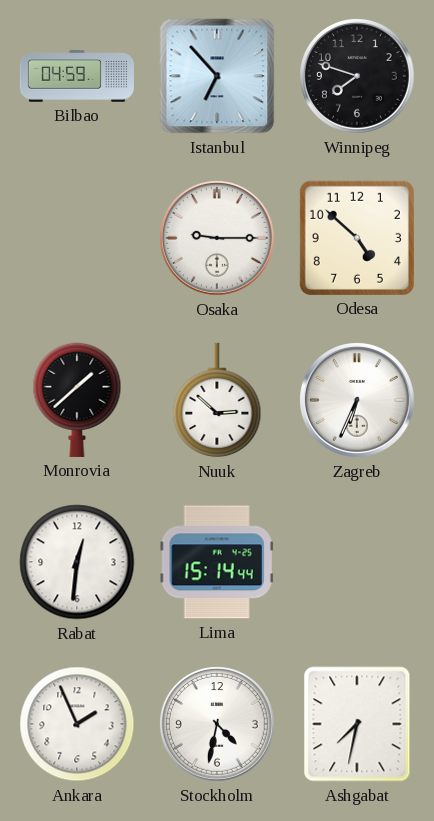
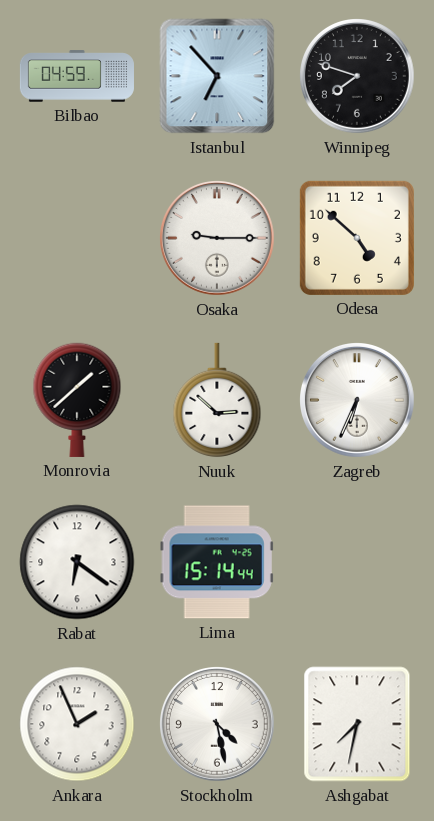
Rabat: 12:31 -> 6:21
Stockholm: 4:32 -> 4:28
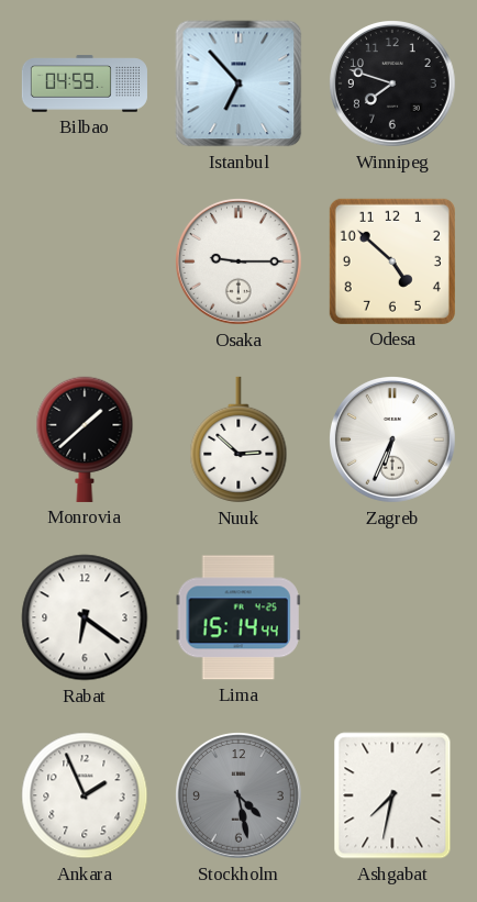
Stockholm dial: white -> grey
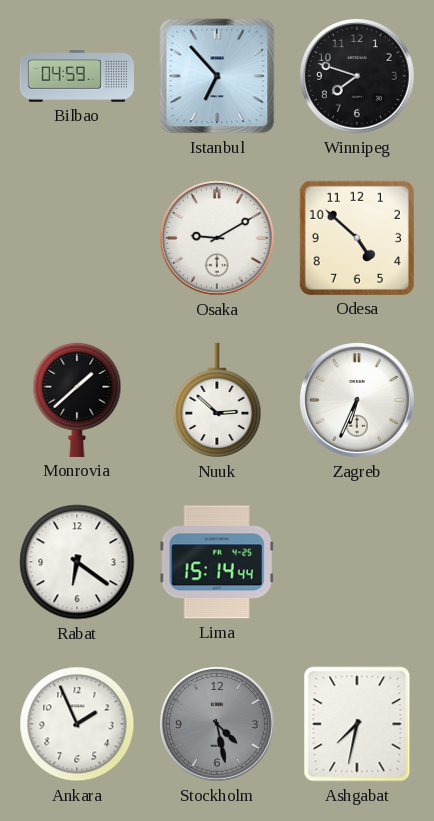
Osaka: 9:15 -> 9:10
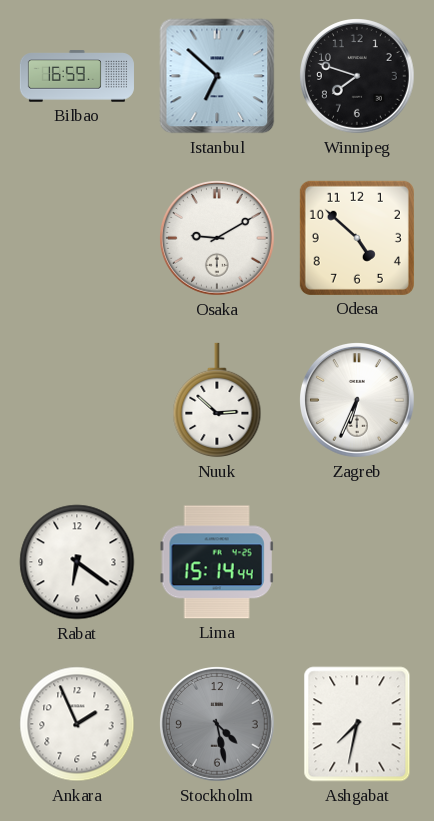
Bilbao: 04:59 -> 16:59
Istanbul: 6:53 -> 6:52
Monrovia: 1:38 -> none
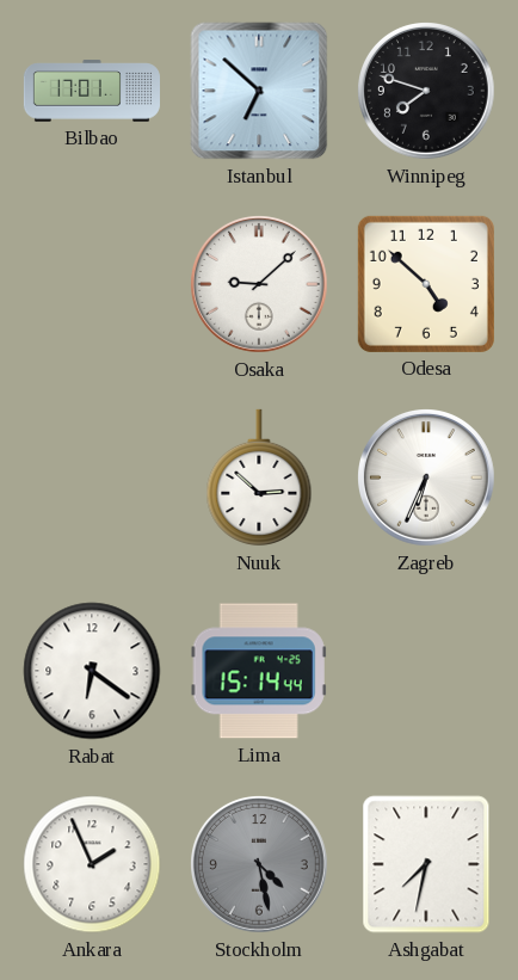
Bilbao: 16:59 -> 17:01
Osaka: 9:10 -> 9:08
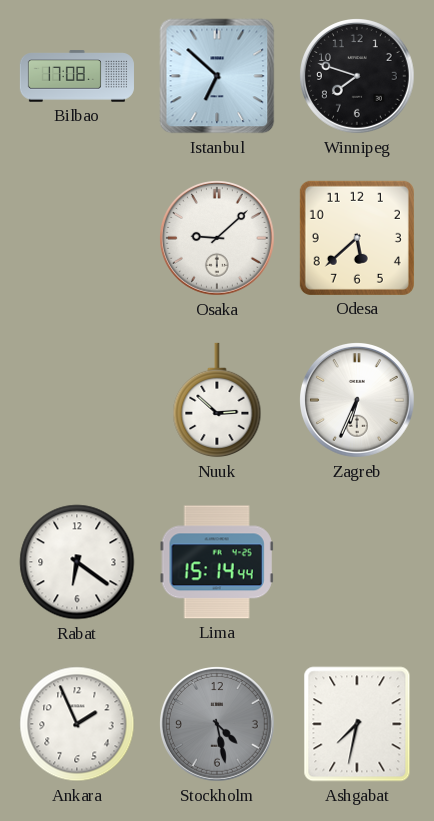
Bilbao: 17:01 -> 17:08
Odesa: 4:52 -> 5:38
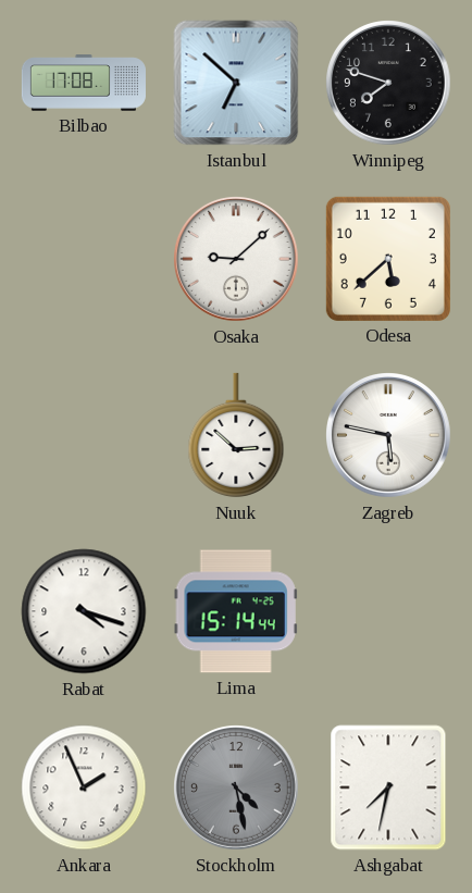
Zagreb: 6:34 -> 5:47
Rabat: 6:21 -> 4:18
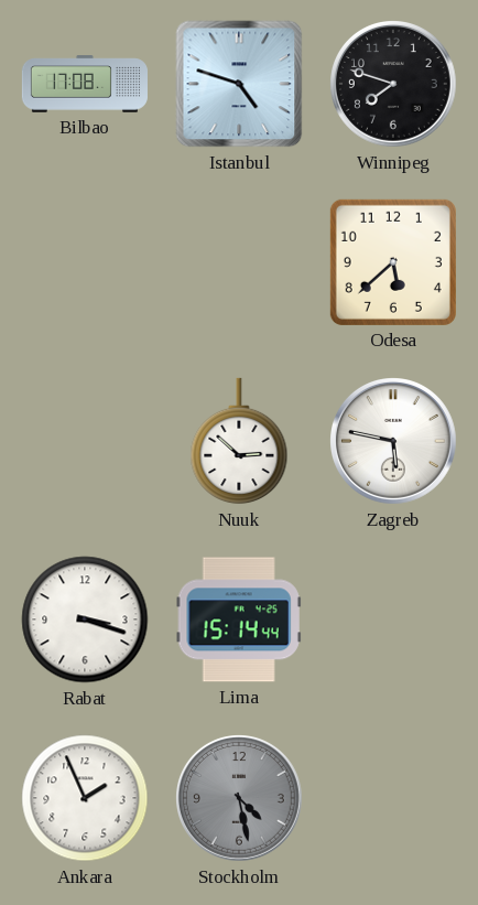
Istanbul: 6:52 -> 4:48
Osaka: 9:08 -> none
Rabat: 4:18 -> 3:18
Ashgabat: 7:32 -> none
